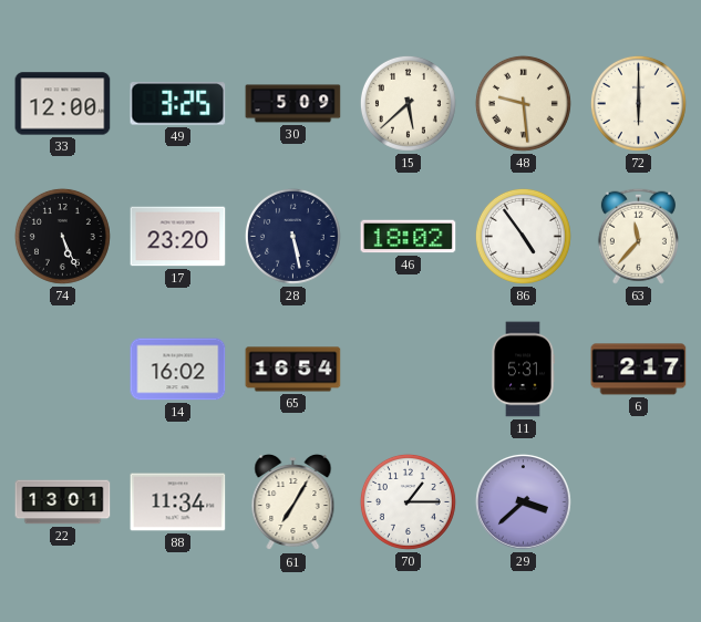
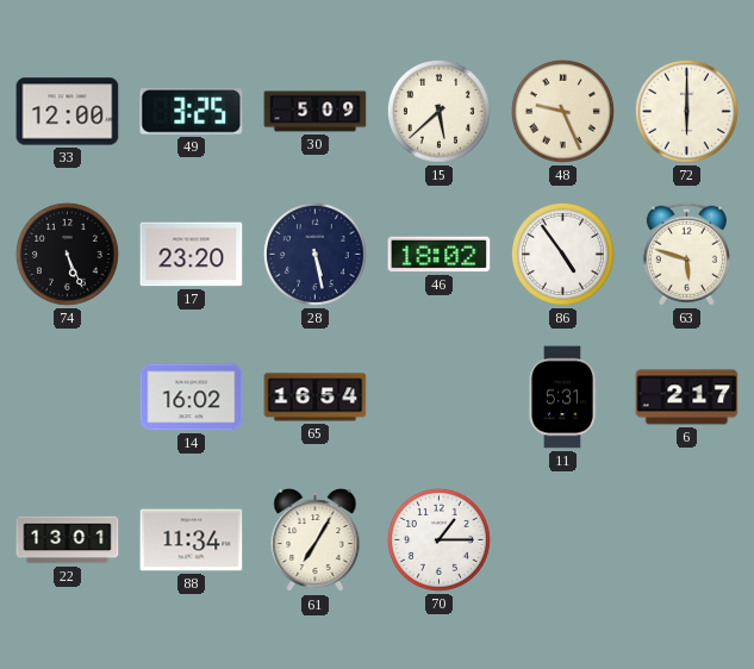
48: 9:29 -> 9:26
63: 11:37 -> 5:48
29: 3:38 -> none
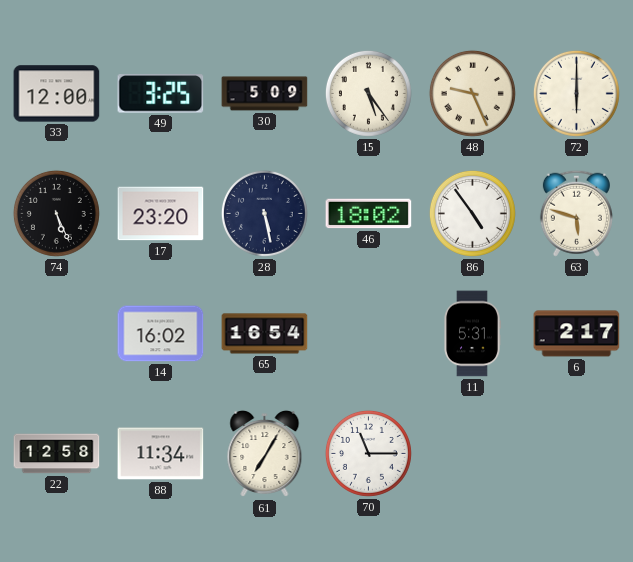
15: 5:38 -> 5:24
22: 13:01 -> 12:58
70: 1:15 -> 11:15
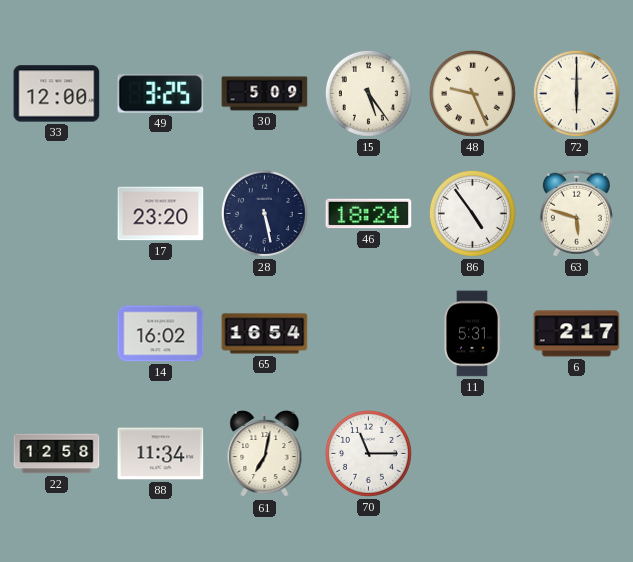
74: 5:26 -> none
46: 18:02 -> 18:24
61: 7:05 -> 7:02
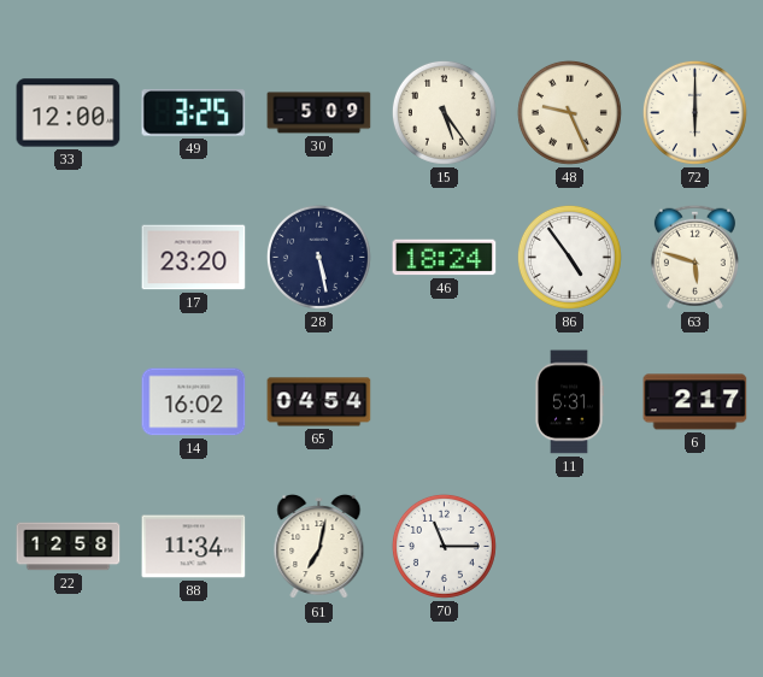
65: 16:54 -> 04:54
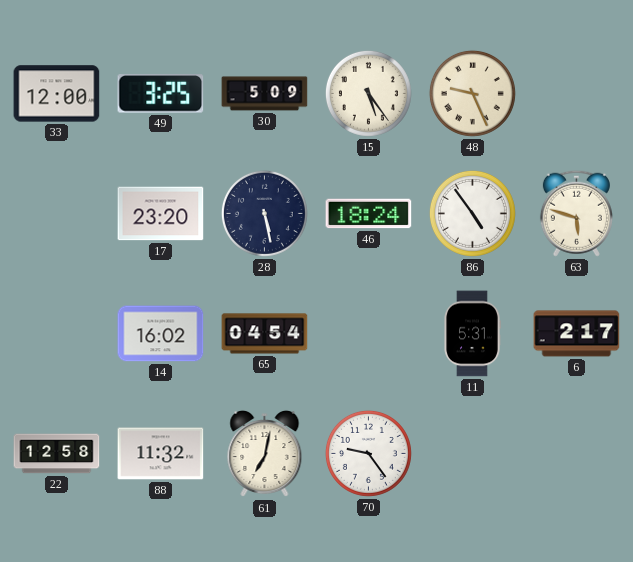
72: 6:00 -> none
88: 11:34 -> 11:32
70: 11:15 -> 9:24
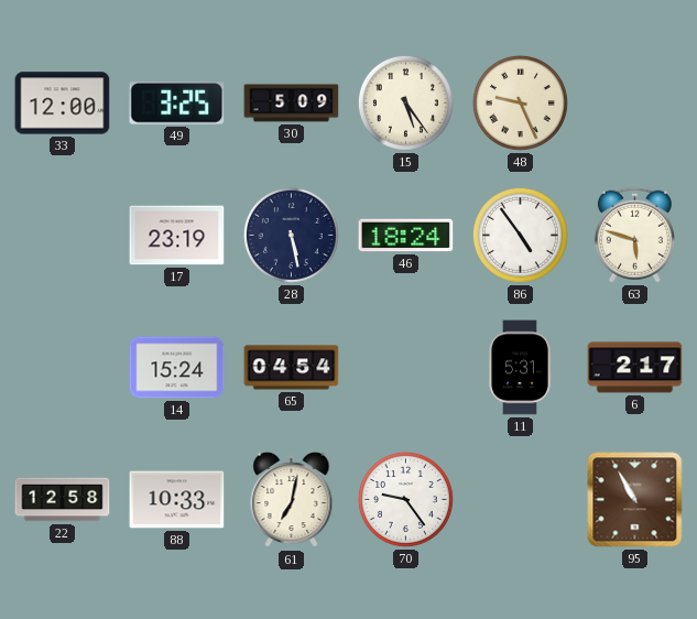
17: 23:20 -> 23:19
14: 16:02 -> 15:24
88: 11:32 -> 10:33
95: none -> 10:55
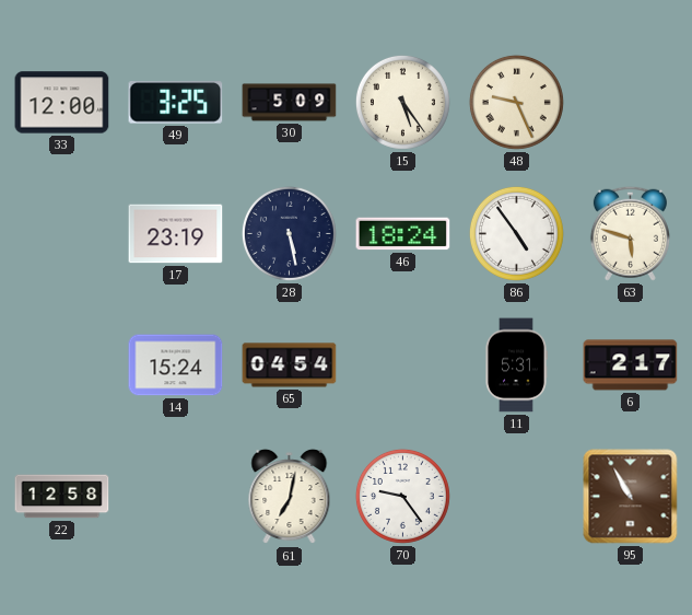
88: 10:33 -> none
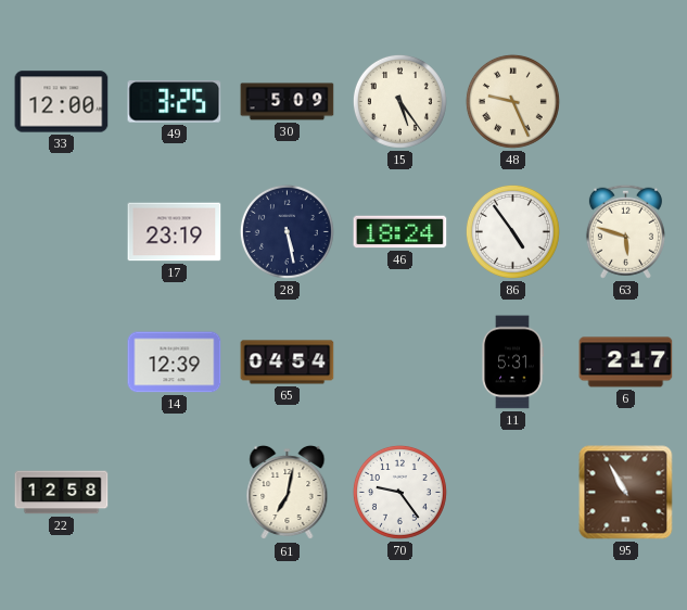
14: 15:24 -> 12:39
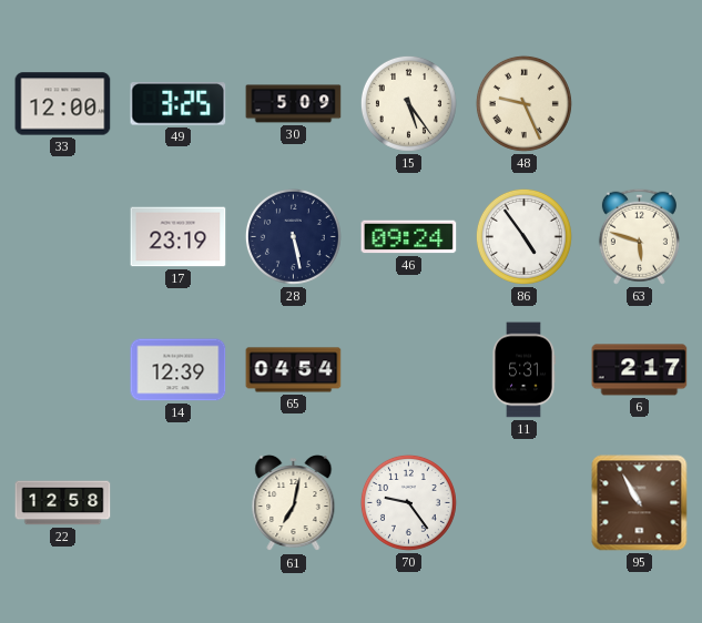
46: 18:24 -> 09:24
